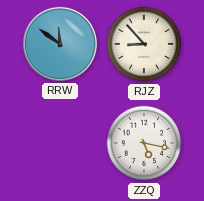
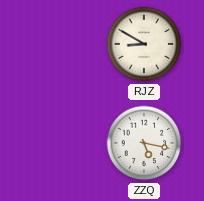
RRW: 11:51 -> none
RJZ: 8:53 -> 8:50
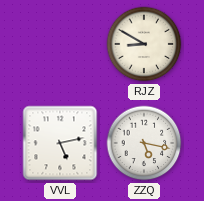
VVL: none -> 5:13
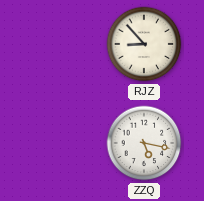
RJZ: 8:50 -> 8:53
VVL: 5:13 -> none
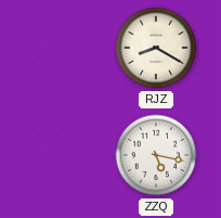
RJZ: 8:53 -> 8:20
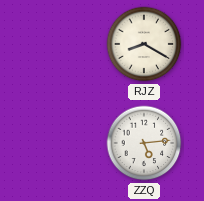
ZZQ: 5:17 -> 5:14
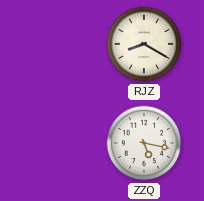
ZZQ: 5:14 -> 5:17
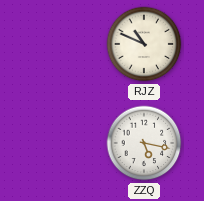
RJZ: 8:20 -> 10:49
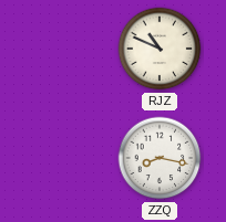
ZZQ: 5:17 -> 8:17
